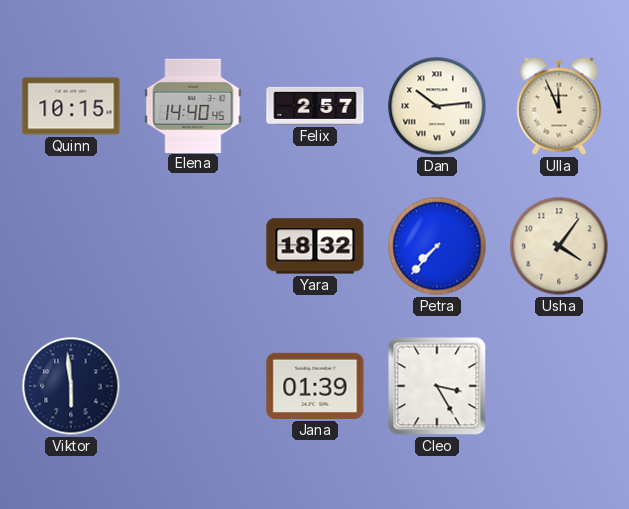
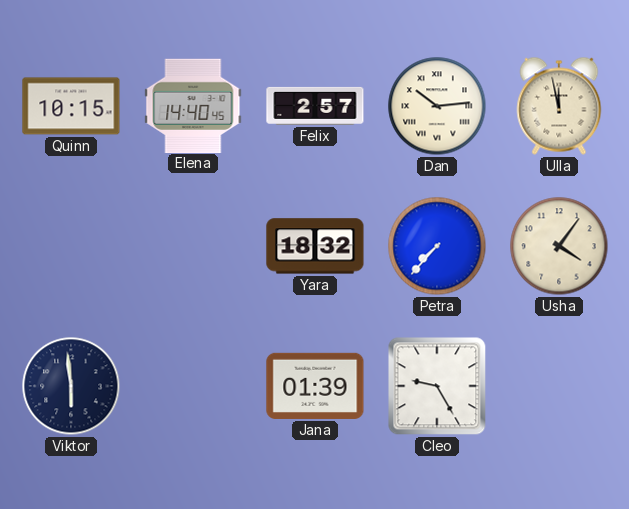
Ulla: 11:56 -> 11:58
Cleo: 3:25 -> 9:25
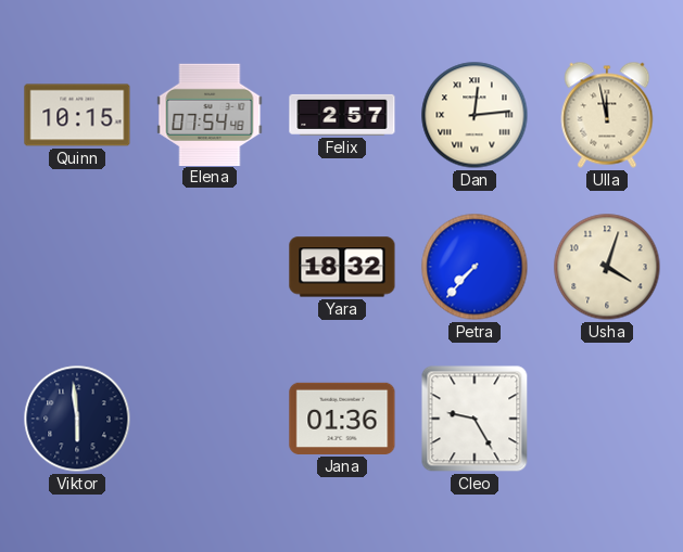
Elena: 14:40 -> 07:54
Dan: 10:14 -> 12:14
Usha: 4:06 -> 4:03
Jana: 01:39 -> 01:36
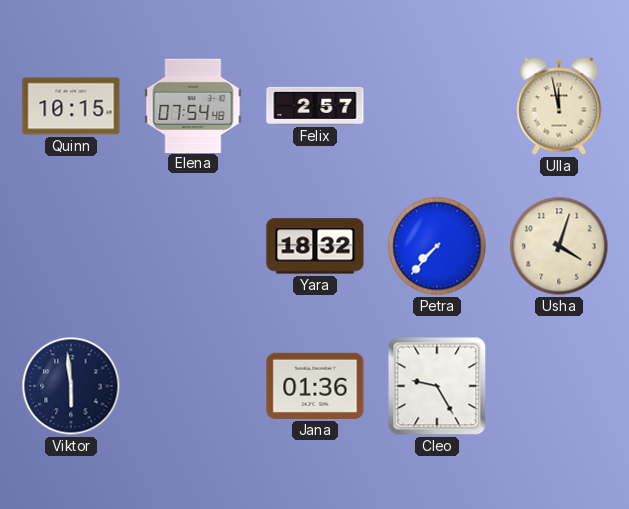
Dan: 12:14 -> none
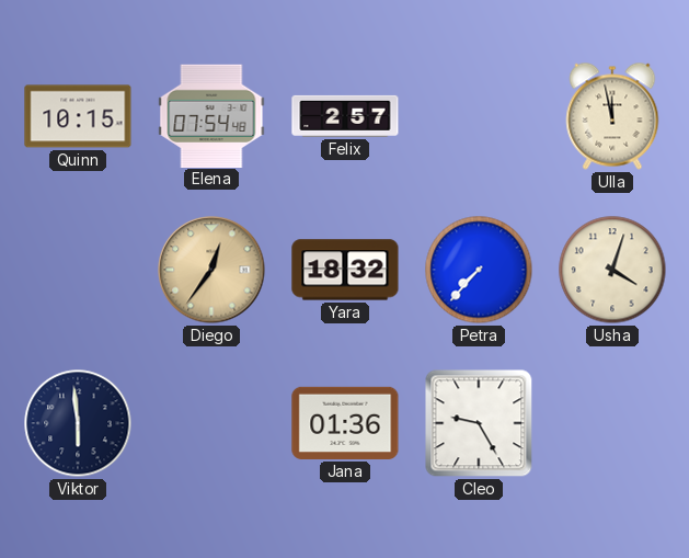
Diego: none -> 12:36
